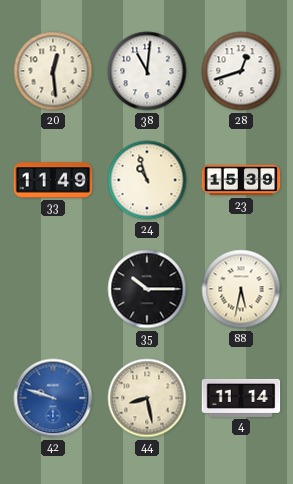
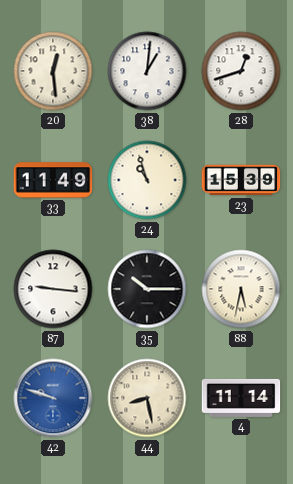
38: 11:01 -> 1:01
87: none -> 9:16
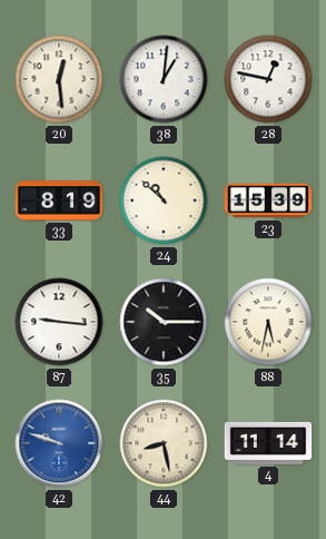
28: 12:42 -> 12:47
33: 11:49 -> 8:19
24: 10:57 -> 10:52
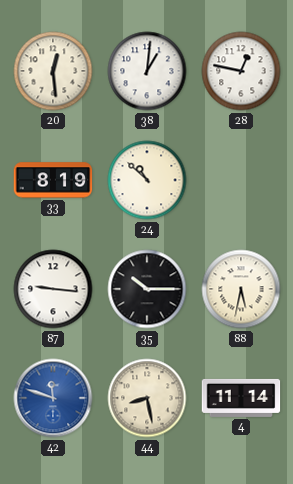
23: 15:39 -> none
42: 9:48 -> 11:48
